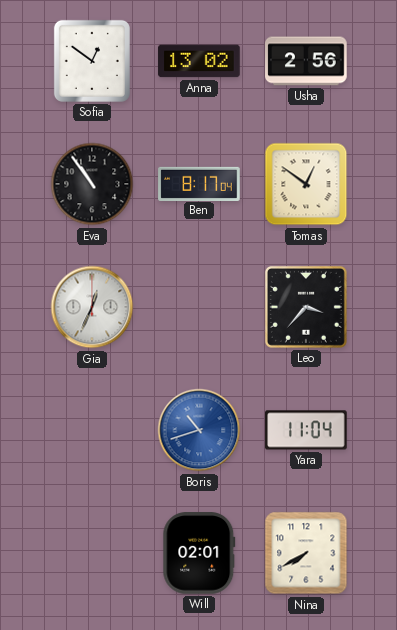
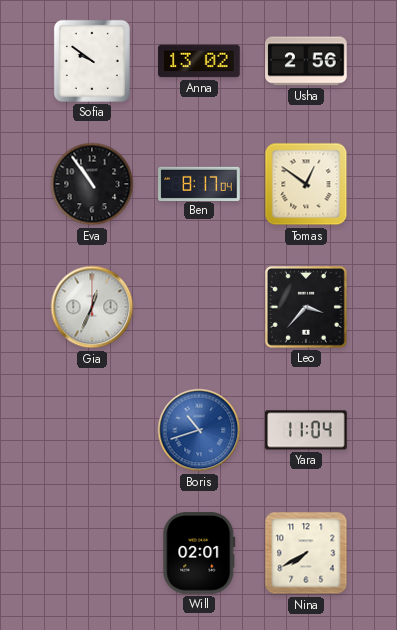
Sofia: 12:51 -> 9:51
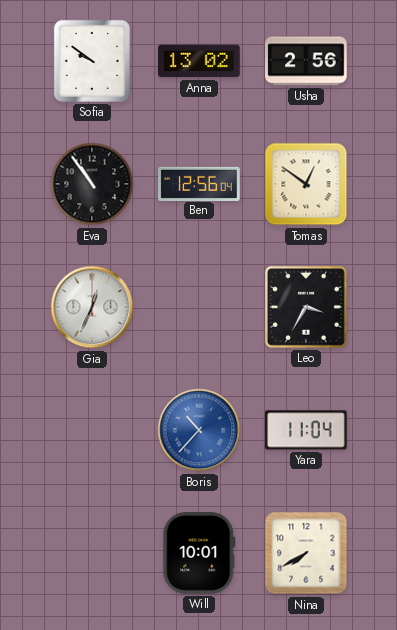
Ben: 8:17 -> 12:56
Leo: 3:37 -> 3:35
Boris: 10:42 -> 10:37
Will: 02:01 -> 10:01
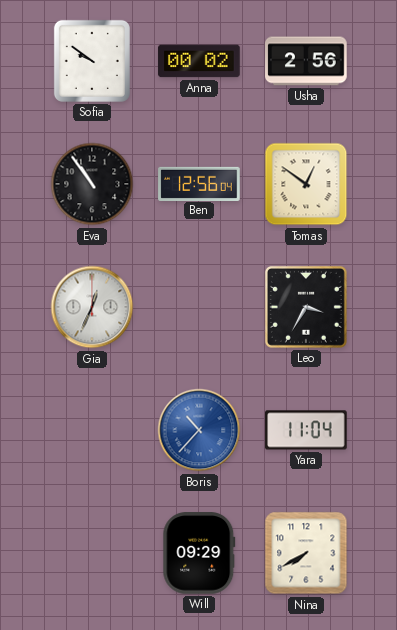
Anna: 13:02 -> 00:02
Will: 10:01 -> 09:29
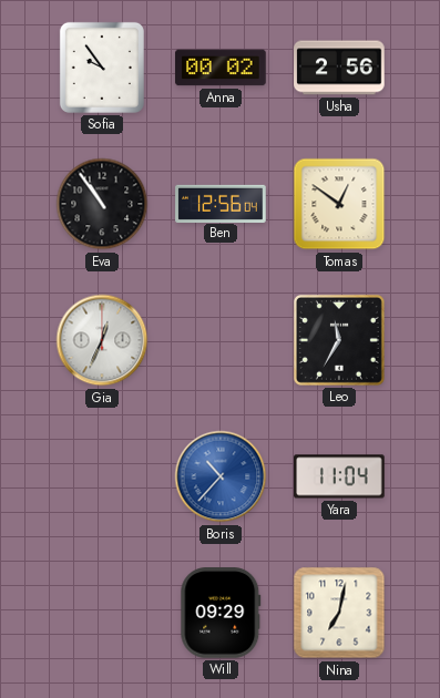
Sofia: 9:51 -> 9:54
Leo: 3:35 -> 11:35
Nina: 7:40 -> 7:02
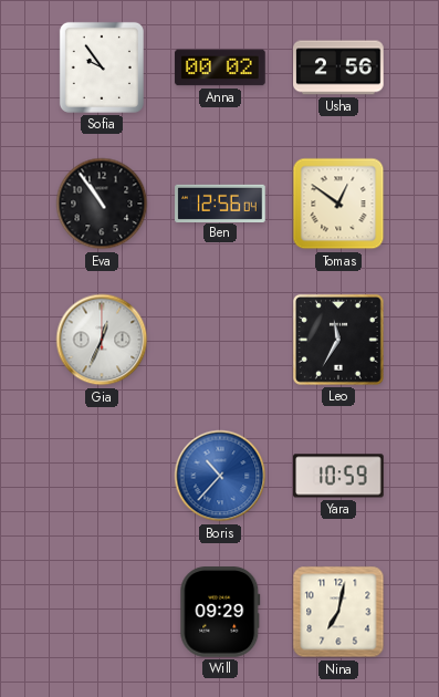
Yara: 11:04 -> 10:59
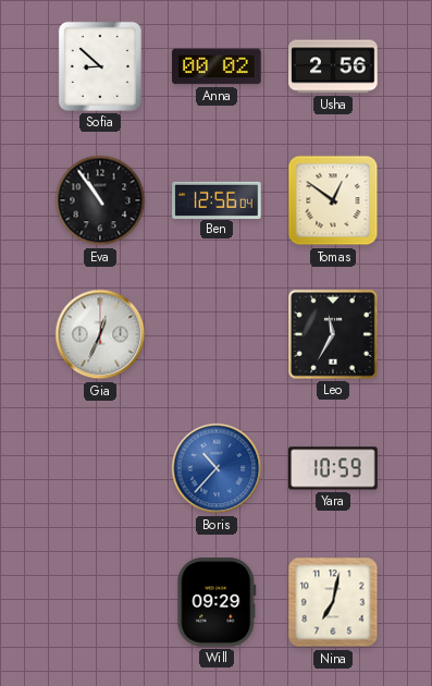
Sofia: 9:54 -> 8:52
